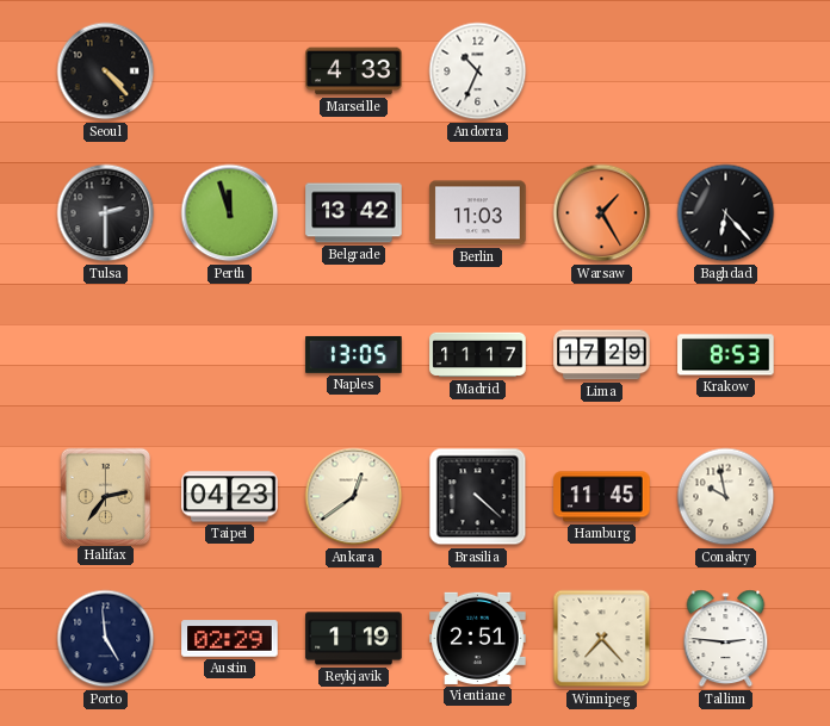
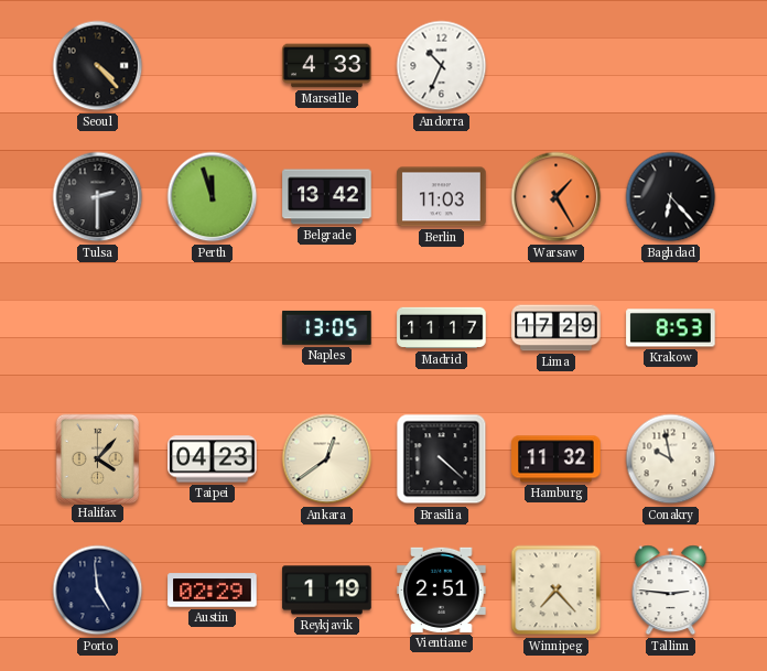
Halifax: 2:36 -> 4:07
Hamburg: 11:45 -> 11:32
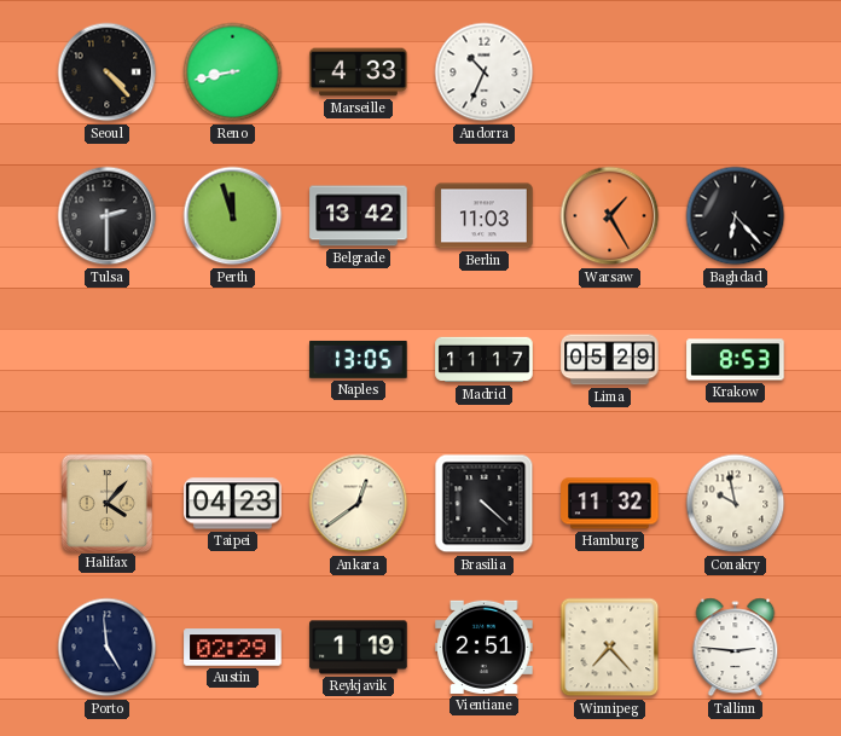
Reno: none -> 8:43
Lima: 17:29 -> 05:29
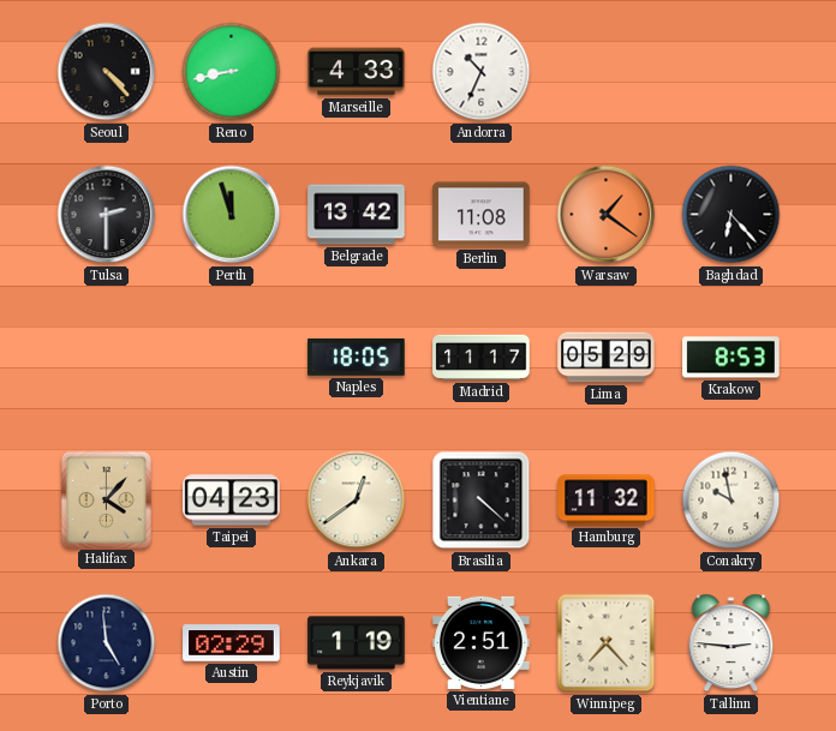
Berlin: 11:03 -> 11:08
Warsaw: 1:25 -> 1:21
Naples: 13:05 -> 18:05
